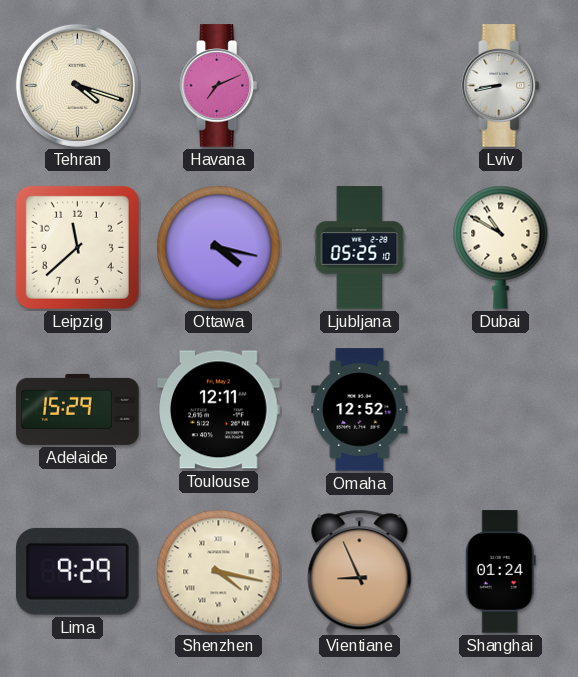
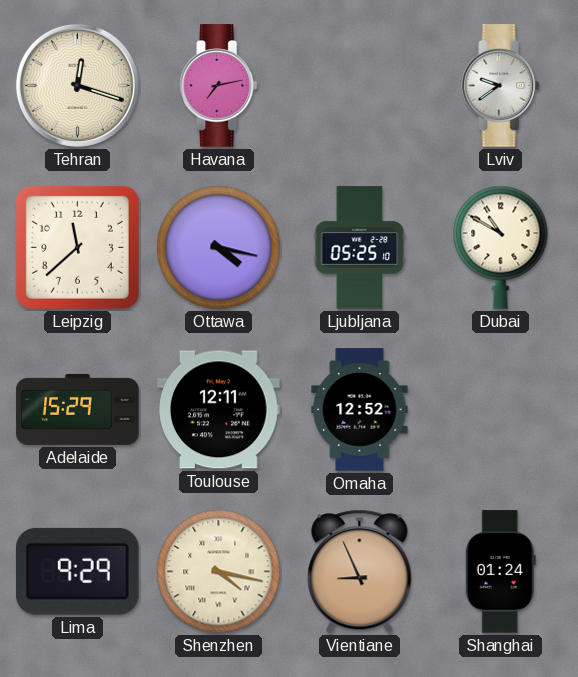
Tehran: 4:18 -> 12:18
Havana: 7:11 -> 7:13
Lviv: 8:43 -> 9:39
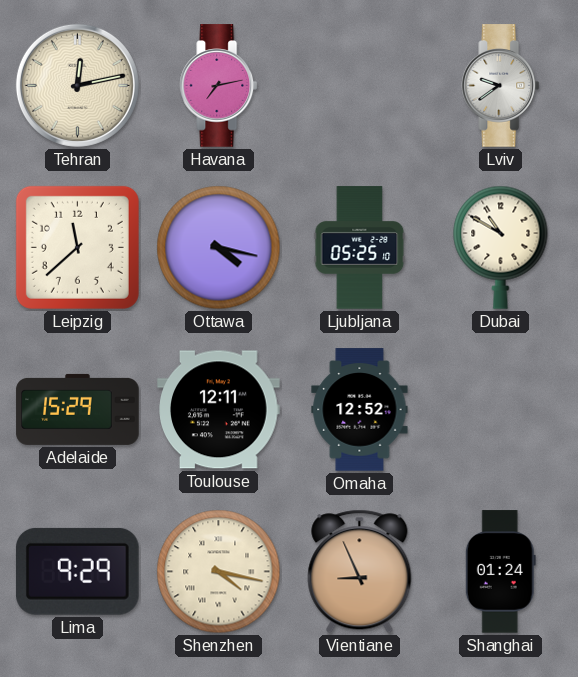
Tehran: 12:18 -> 12:13
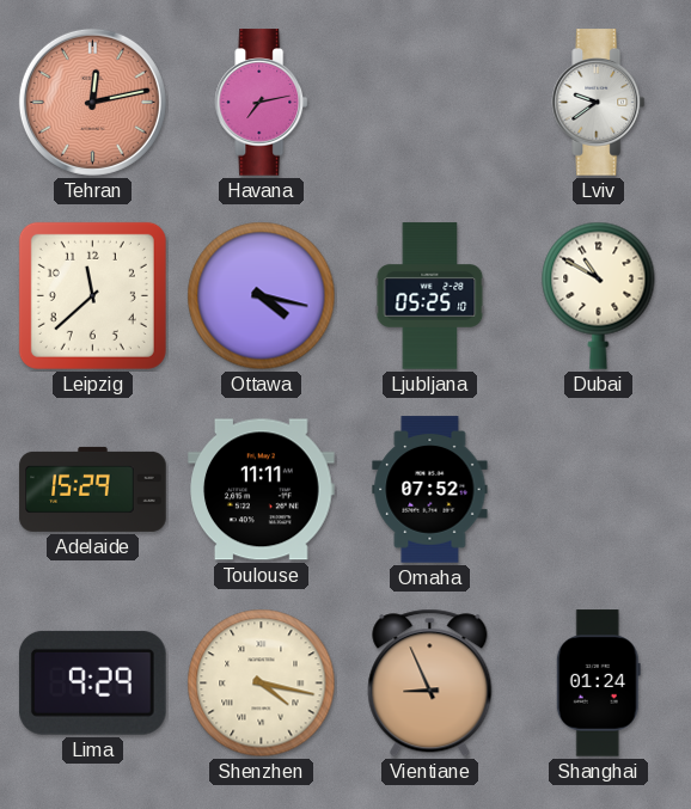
Tehran dial: cream -> salmon
Toulouse: 12:11 -> 11:11
Omaha: 12:52 -> 07:52
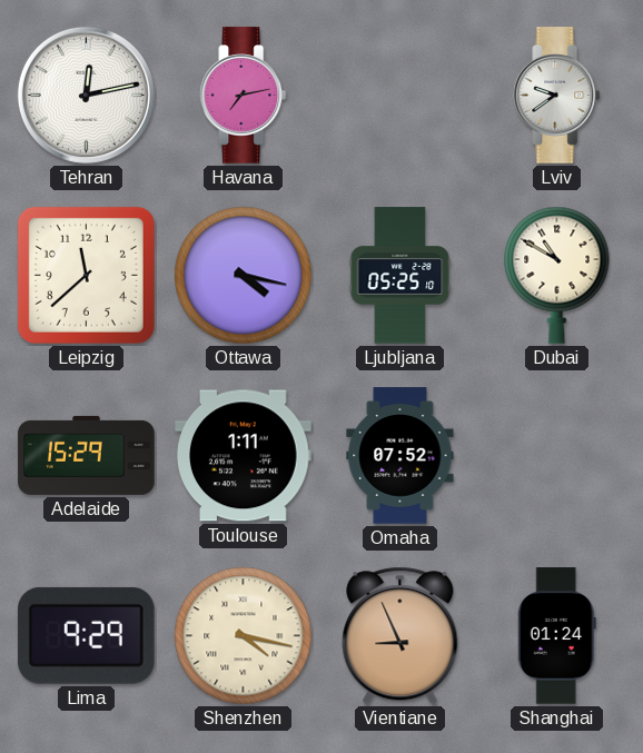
Tehran dial: salmon -> white
Toulouse: 11:11 -> 1:11
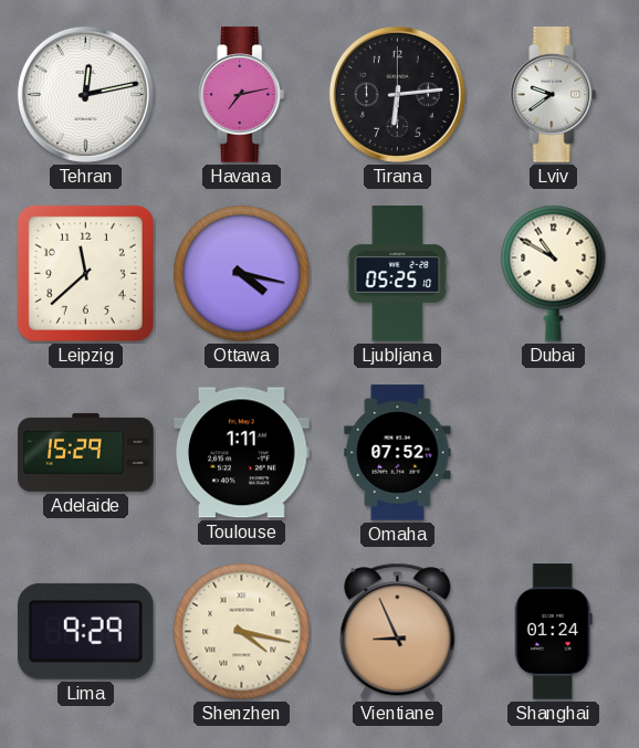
Tirana: none -> 6:14
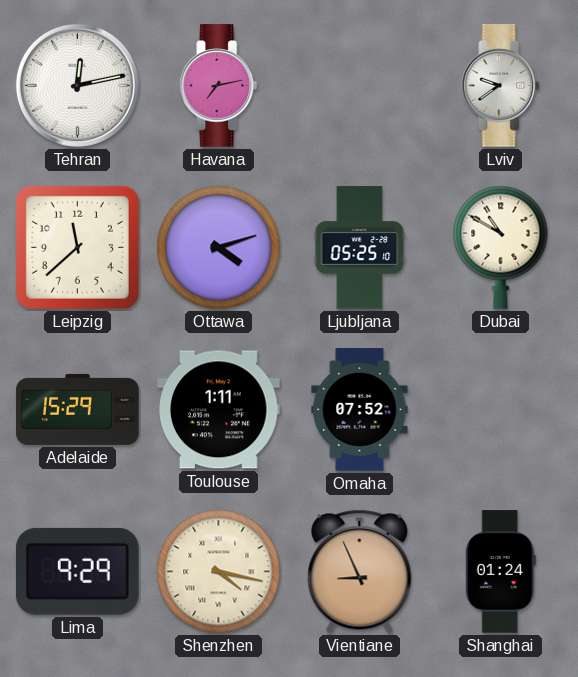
Tirana: 6:14 -> none
Ottawa: 4:17 -> 4:12
